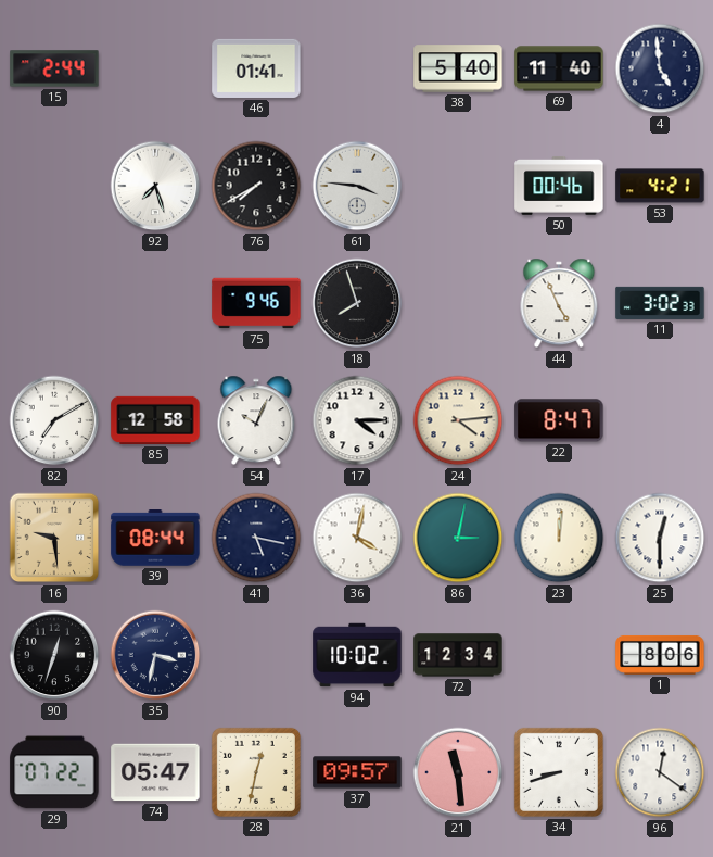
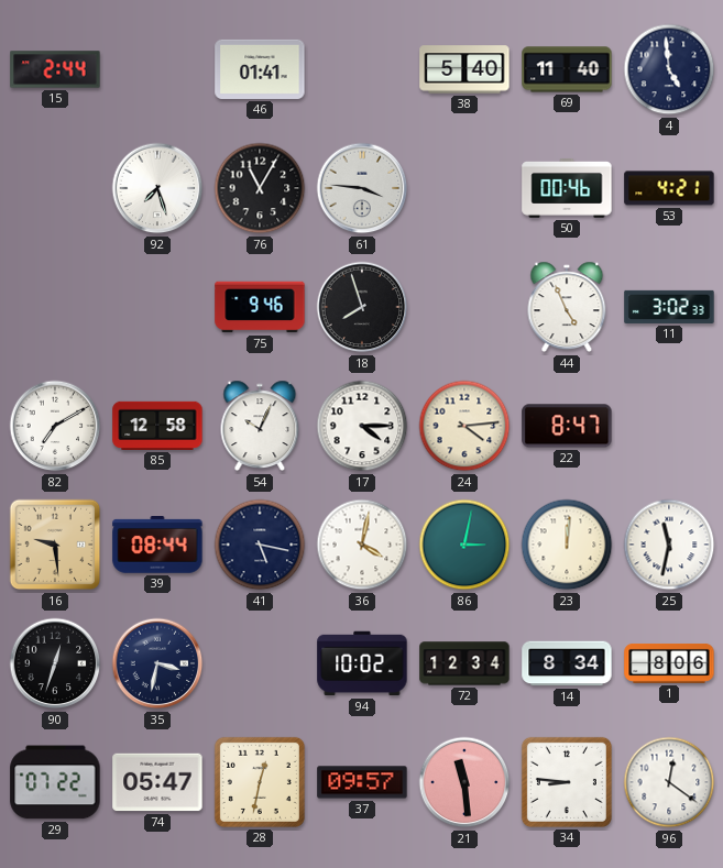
76: 7:40 -> 11:05
25: 12:30 -> 11:32
14: none -> 8:34
34: 8:42 -> 8:46
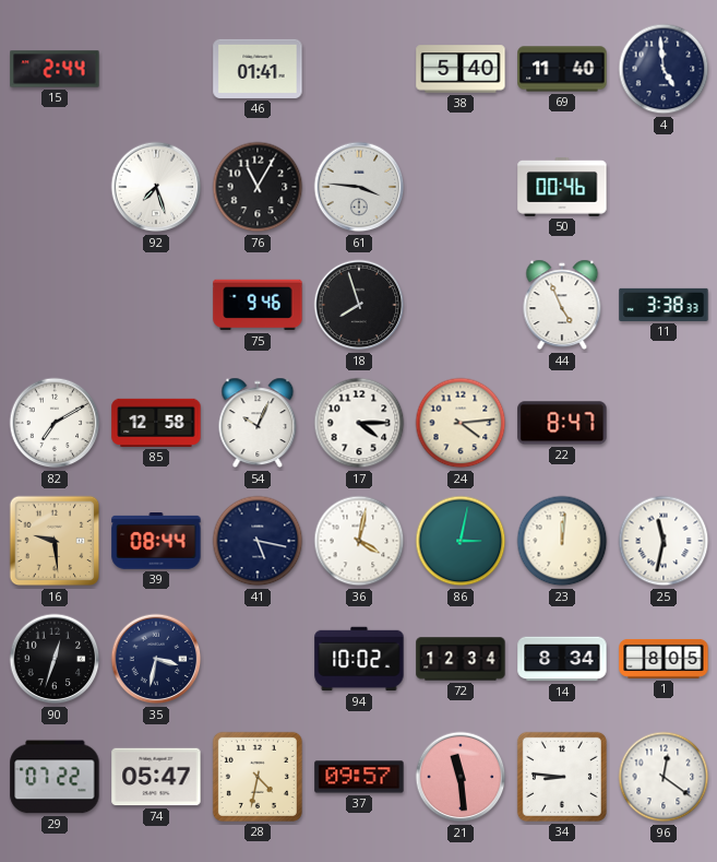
53: 4:21 -> none
11: 3:02 -> 3:38
1: 8:06 -> 8:05
28: 12:32 -> 4:32
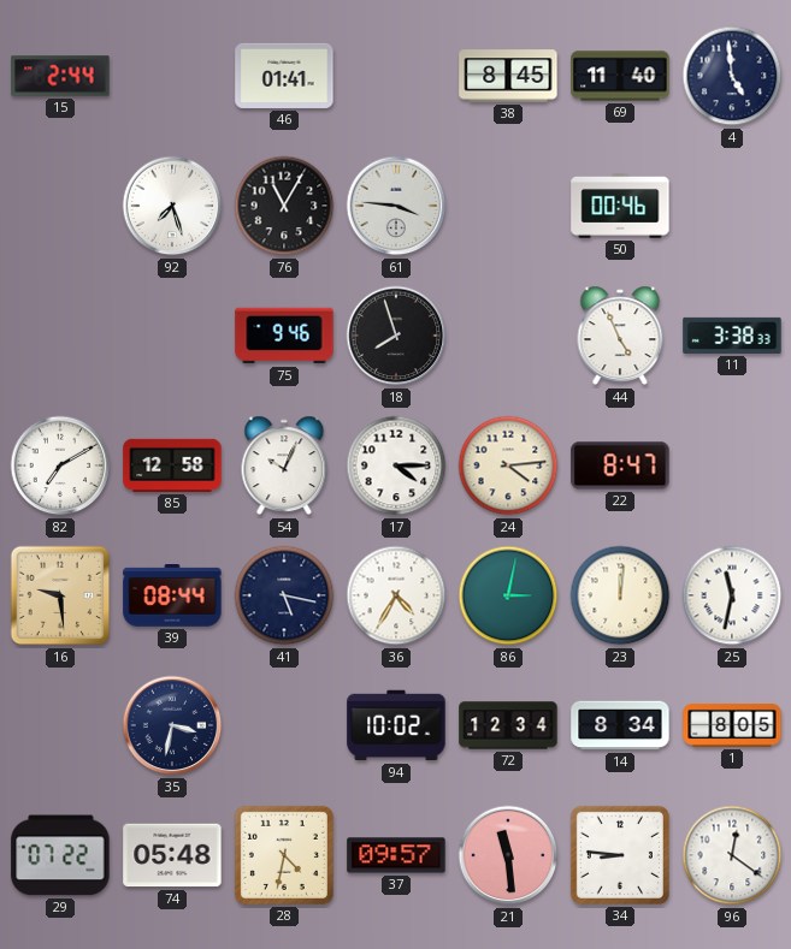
38: 5:40 -> 8:45
36: 4:02 -> 4:35
90: 12:33 -> none
74: 05:47 -> 05:48
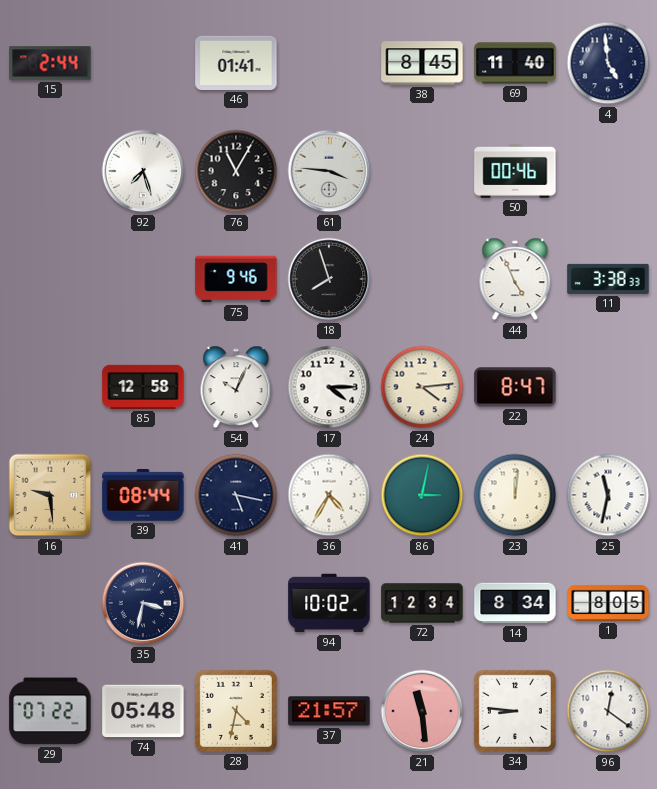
82: 7:10 -> none
37: 09:57 -> 21:57
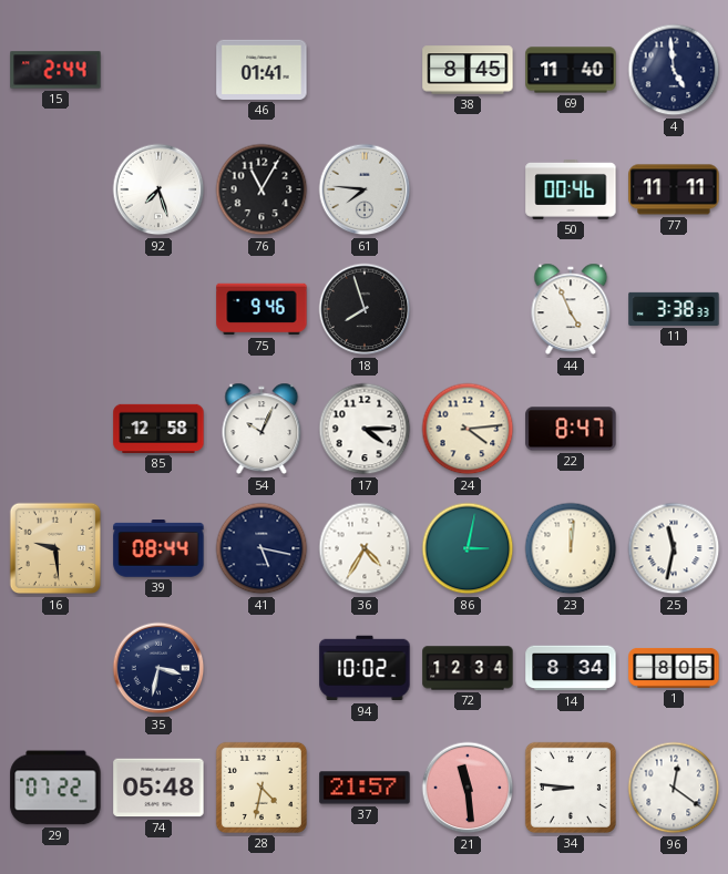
61: 3:46 -> 7:46
77: none -> 11:11
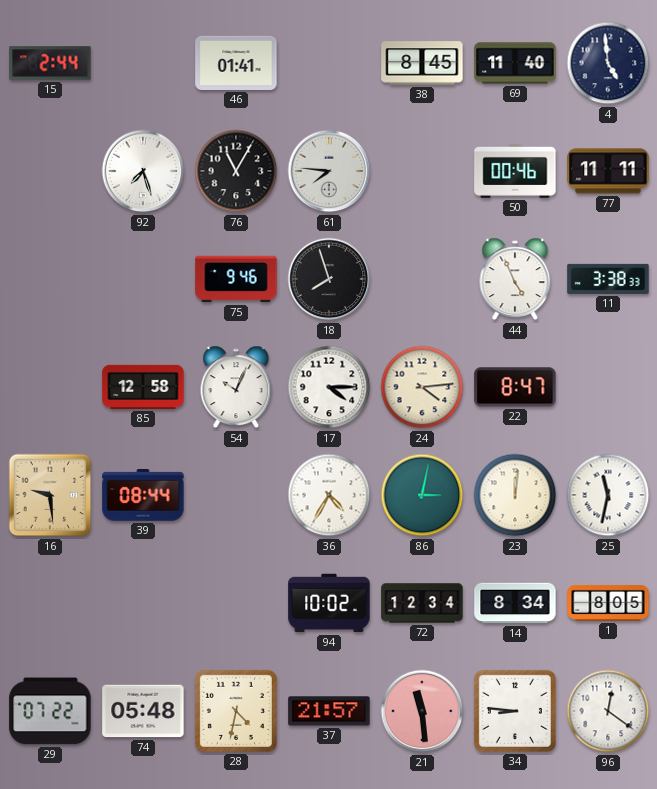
41: 5:17 -> none
35: 3:32 -> none
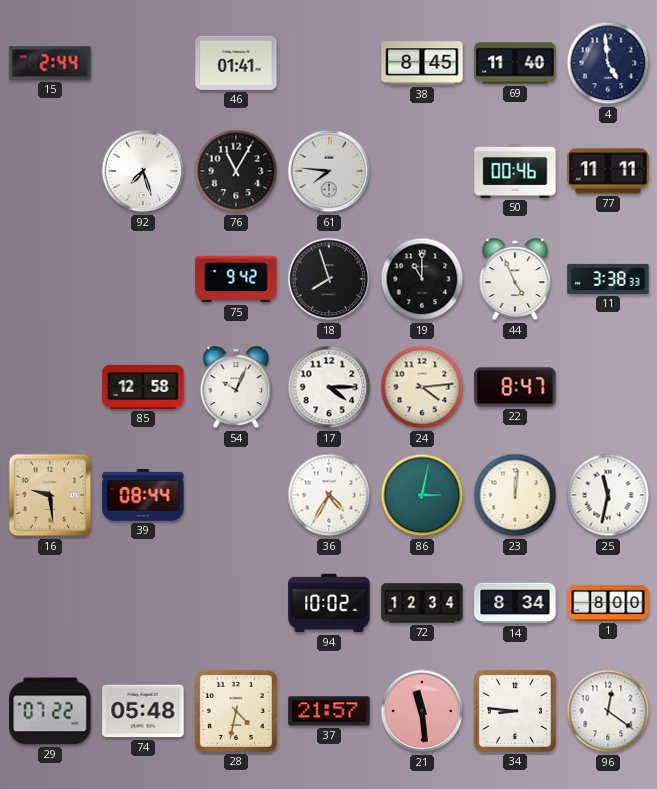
75: 9:46 -> 9:42
19: none -> 11:00
1: 8:05 -> 8:00
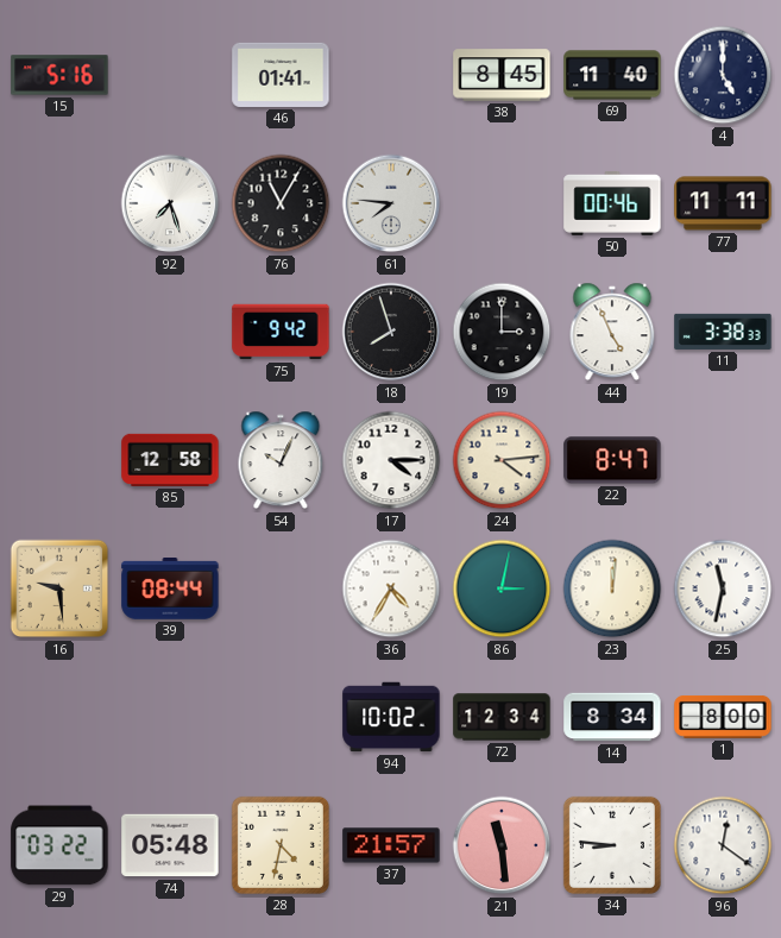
15: 2:44 -> 5:16
4: 4:59 -> 5:00
19: 11:00 -> 3:00
29: 07:22 -> 03:22
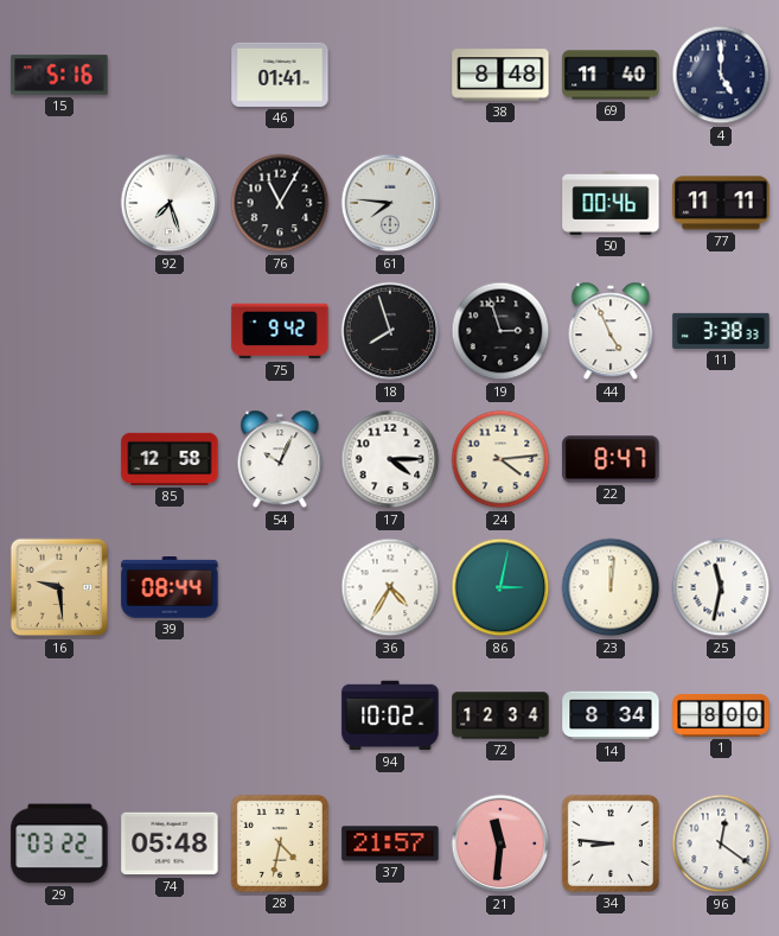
38: 8:45 -> 8:48
19: 3:00 -> 2:57
21: 11:29 -> 11:31
